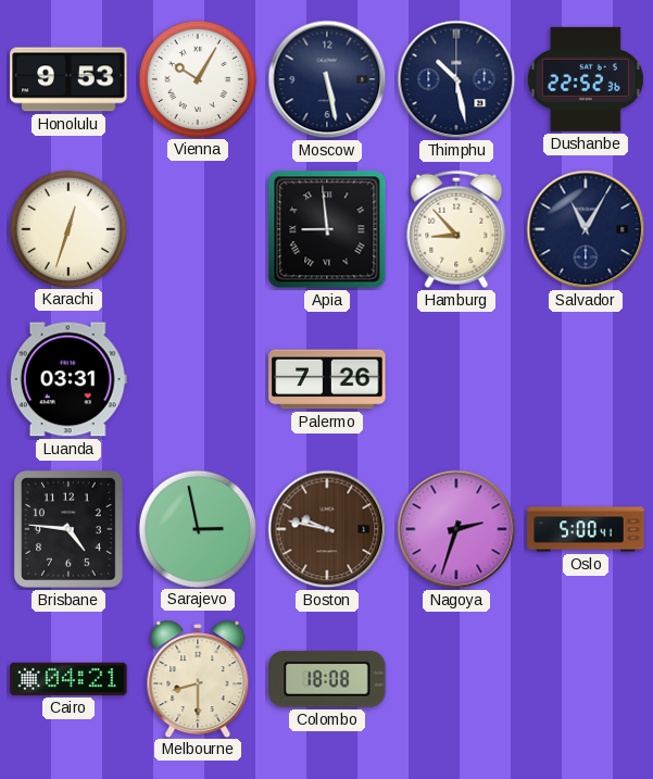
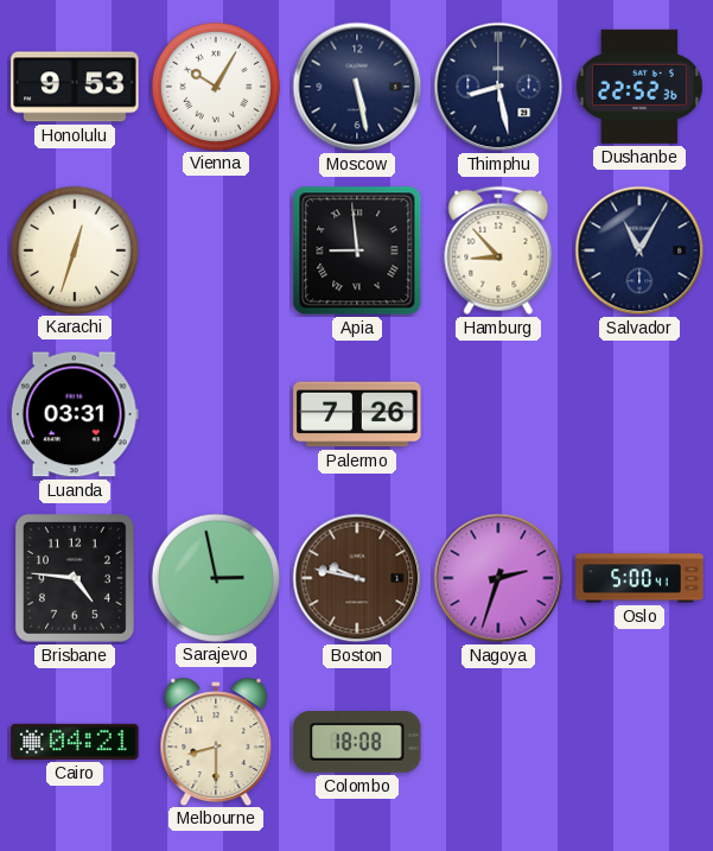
Thimphu: 10:28 -> 8:28
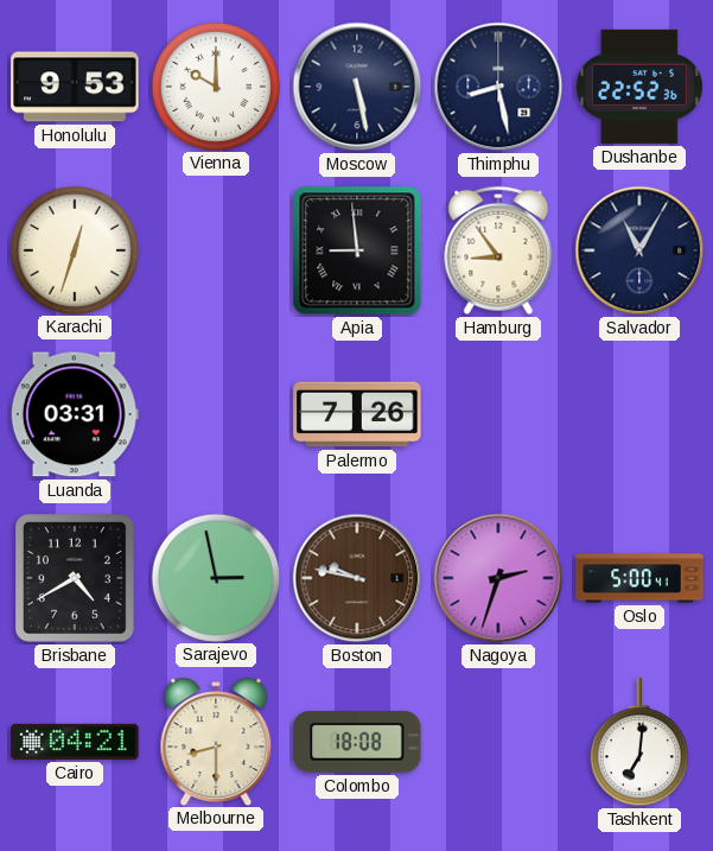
Vienna: 10:05 -> 10:00
Hamburg: 8:53 -> 8:54
Brisbane: 4:46 -> 4:40
Tashkent: none -> 7:01
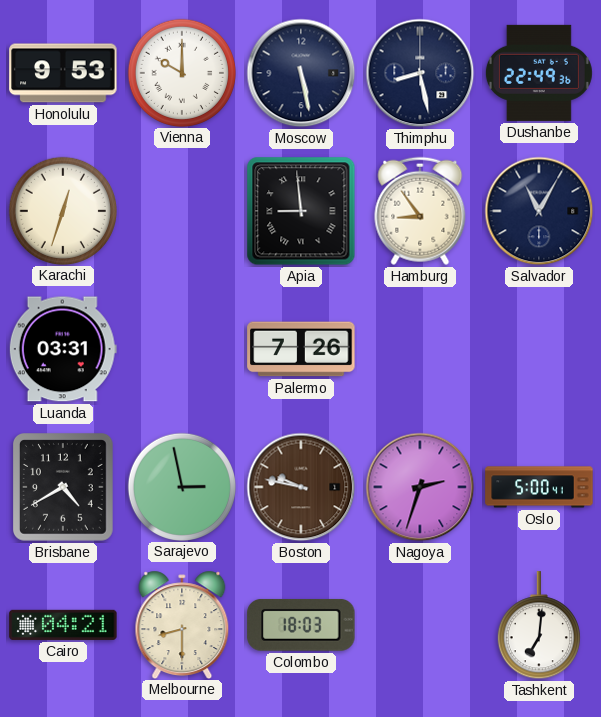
Dushanbe: 22:52 -> 22:49
Colombo: 18:08 -> 18:03
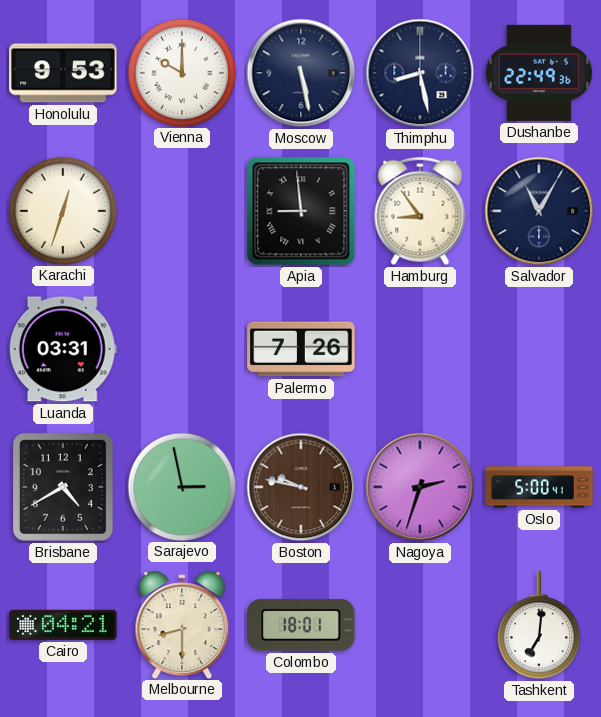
Colombo: 18:03 -> 18:01
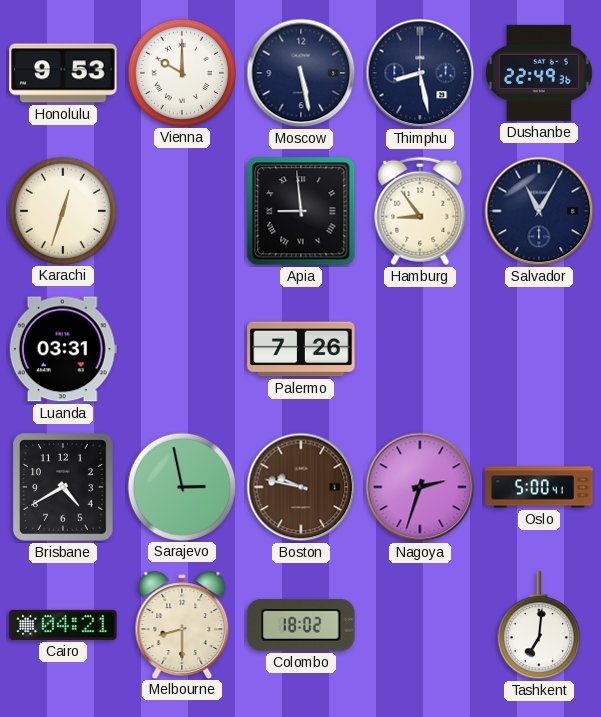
Colombo: 18:01 -> 18:02
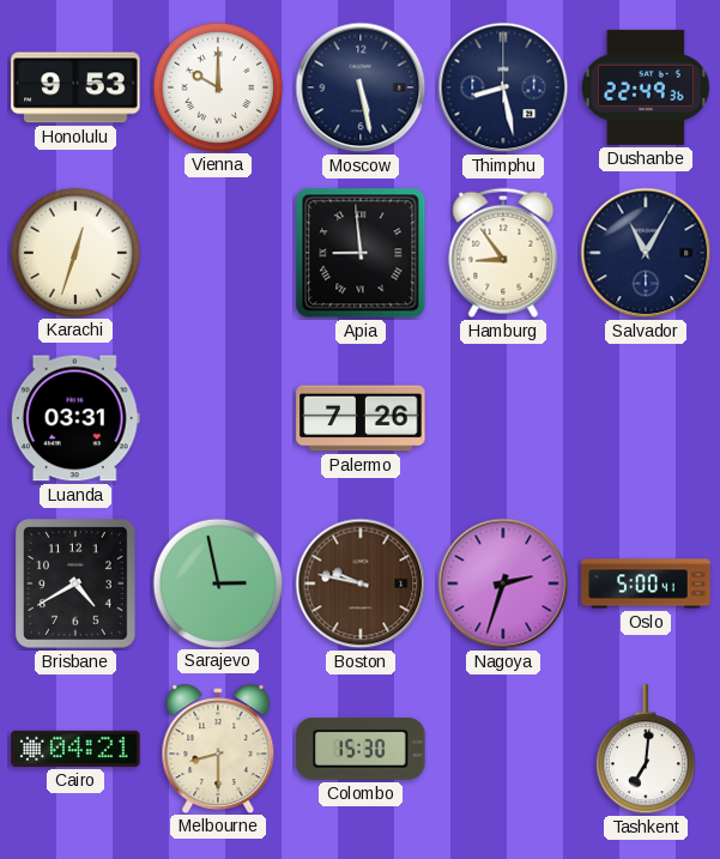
Colombo: 18:02 -> 15:30
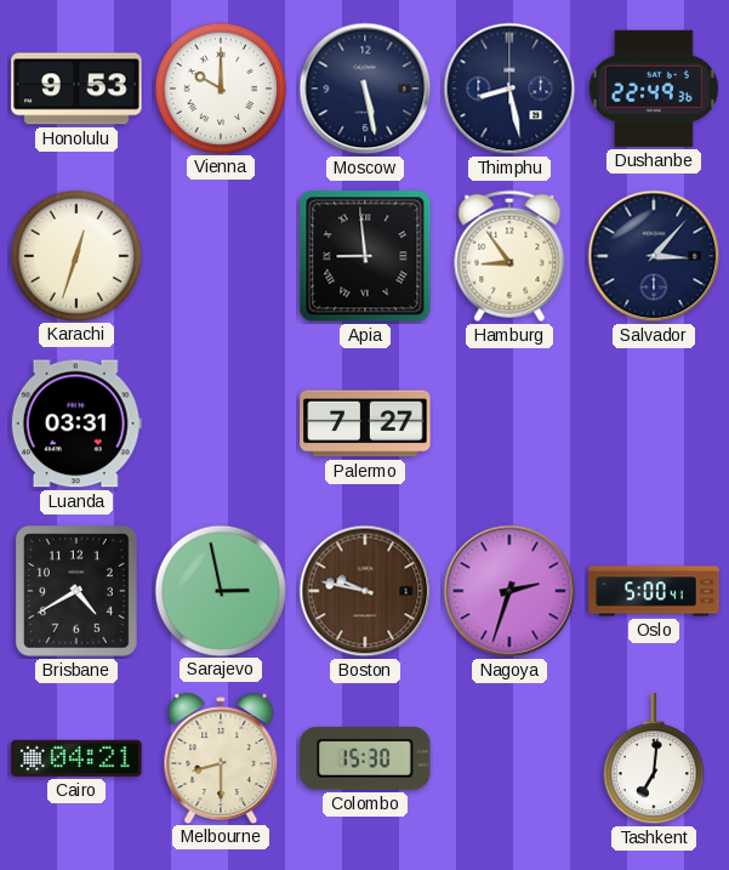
Salvador: 11:05 -> 3:07
Palermo: 7:26 -> 7:27
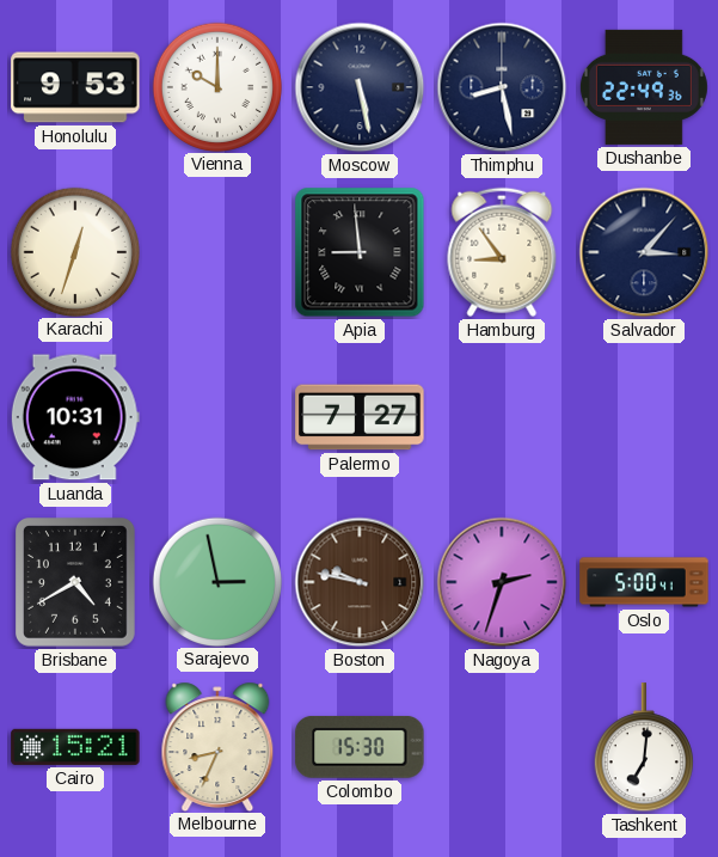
Luanda: 03:31 -> 10:31
Cairo: 04:21 -> 15:21
Melbourne: 8:30 -> 8:34
